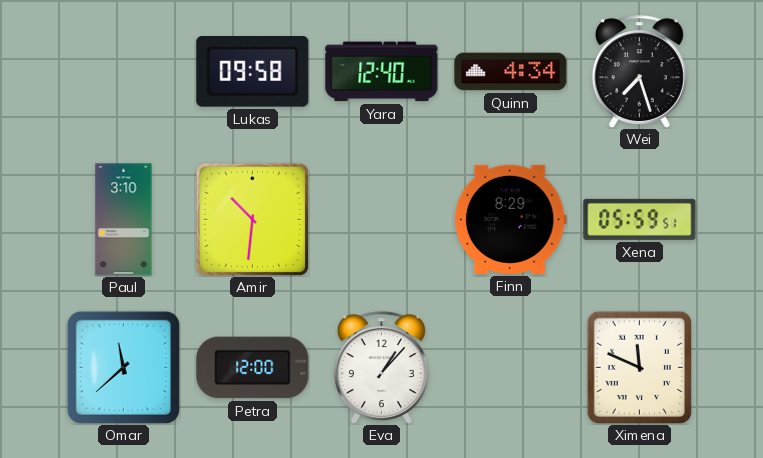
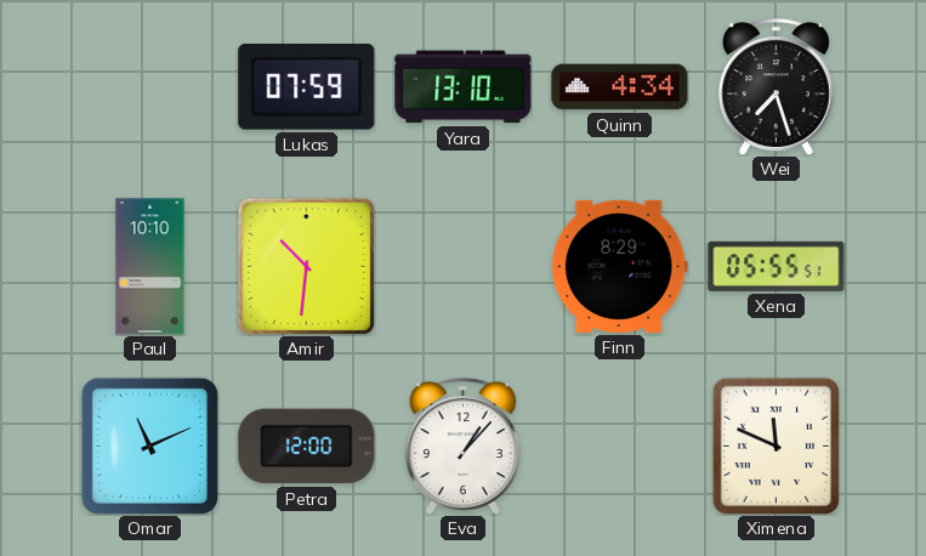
Lukas: 09:58 -> 07:59
Yara: 12:40 -> 13:10
Paul: 3:10 -> 10:10
Xena: 05:59 -> 05:55
Omar: 11:38 -> 11:11
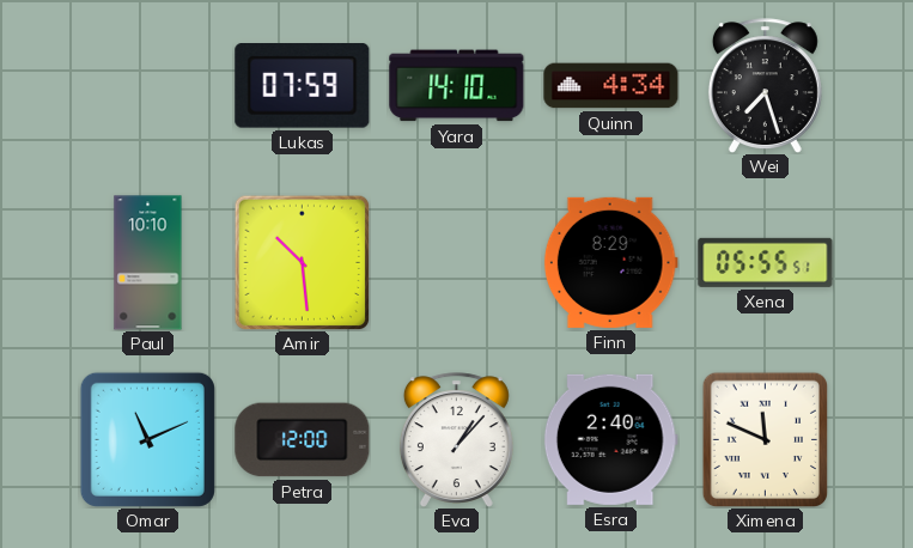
Yara: 13:10 -> 14:10
Amir: 10:31 -> 10:29
Esra: none -> 2:40
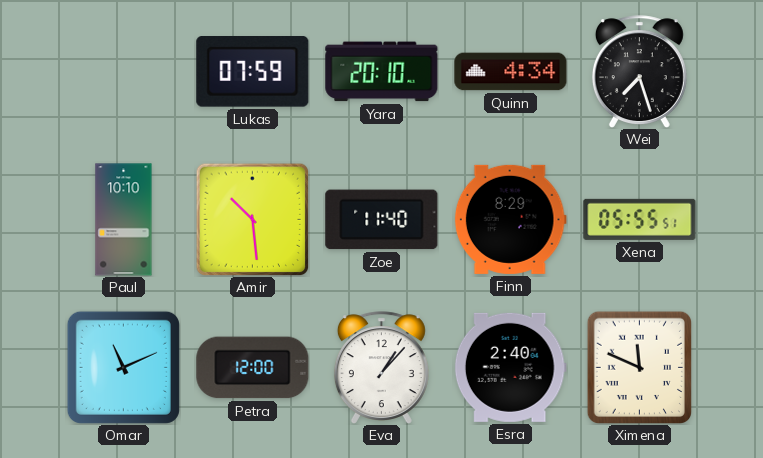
Yara: 14:10 -> 20:10
Zoe: none -> 11:40
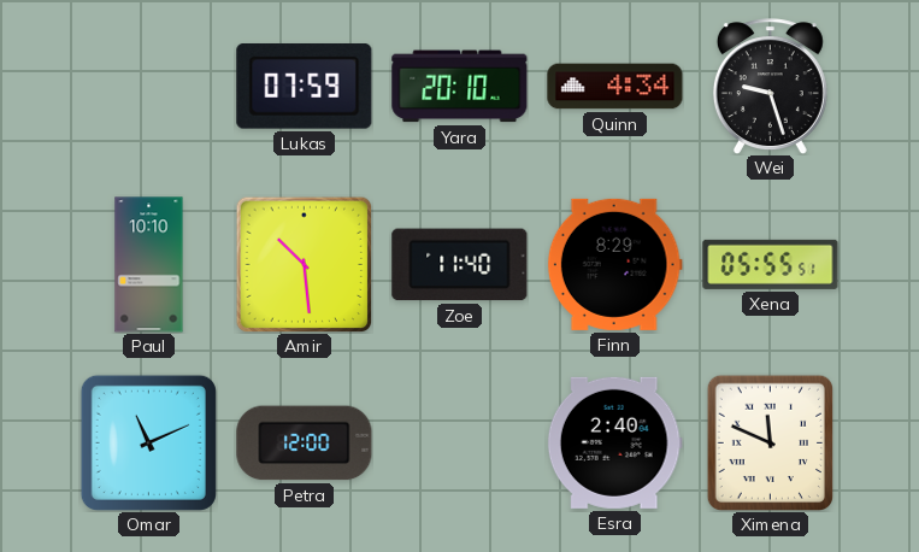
Wei: 7:27 -> 9:27
Eva: 1:07 -> none
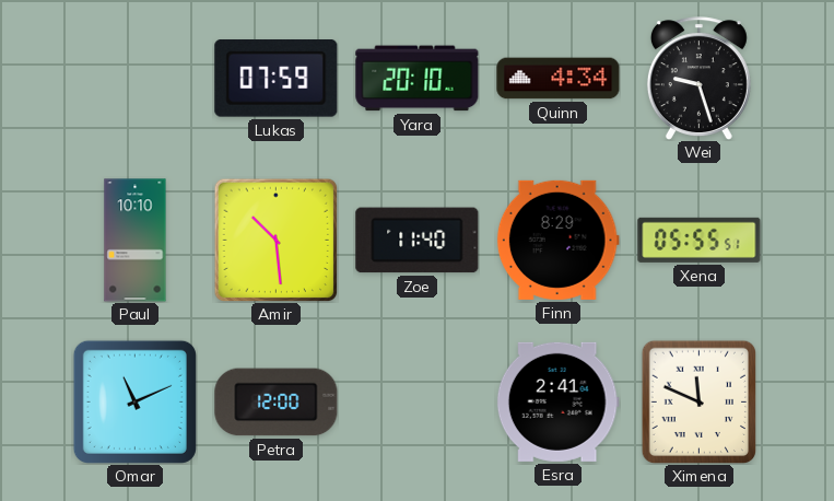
Esra: 2:40 -> 2:41
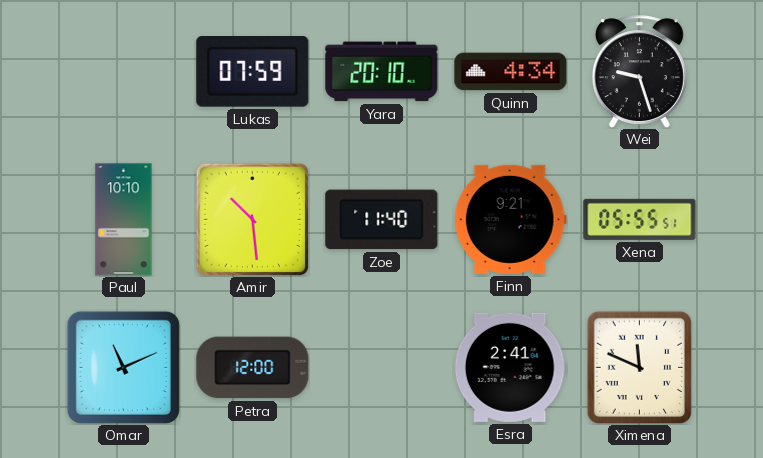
Finn: 8:29 -> 9:21
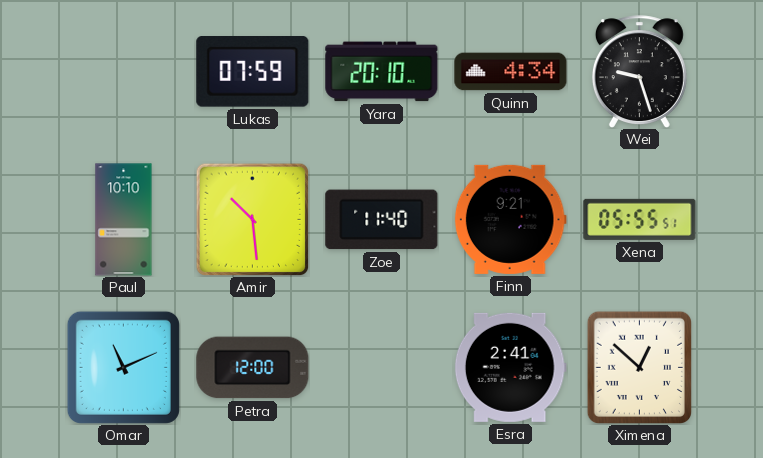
Ximena: 11:49 -> 12:52
